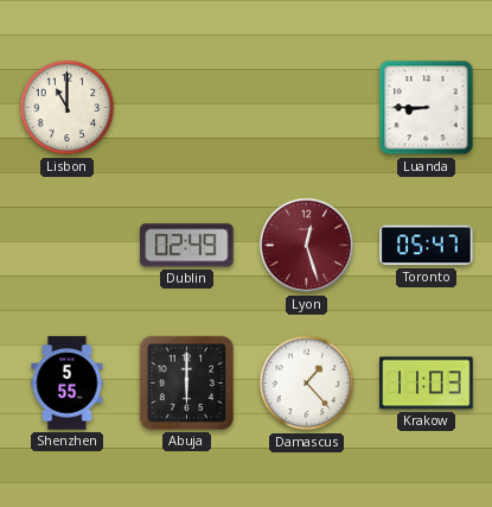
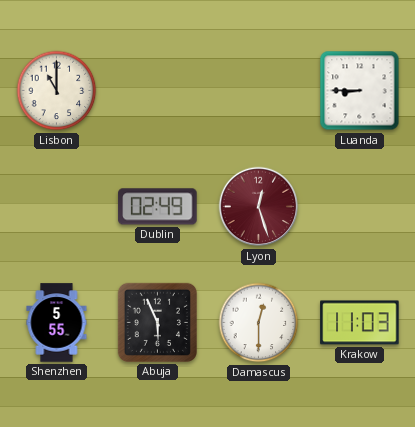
Toronto: 05:47 -> none
Abuja: 6:00 -> 5:56
Damascus: 1:23 -> 12:30
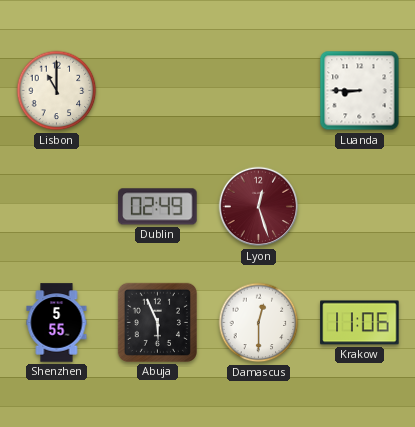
Krakow: 11:03 -> 11:06
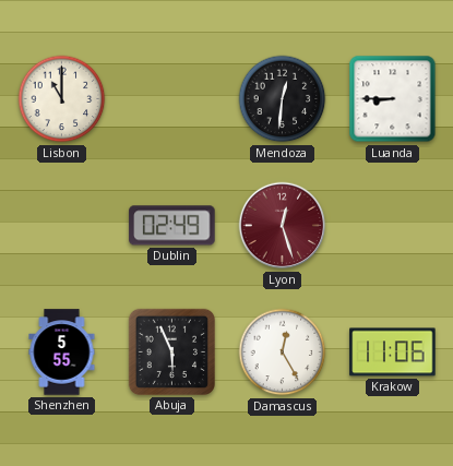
Mendoza: none -> 12:31
Damascus: 12:30 -> 12:25
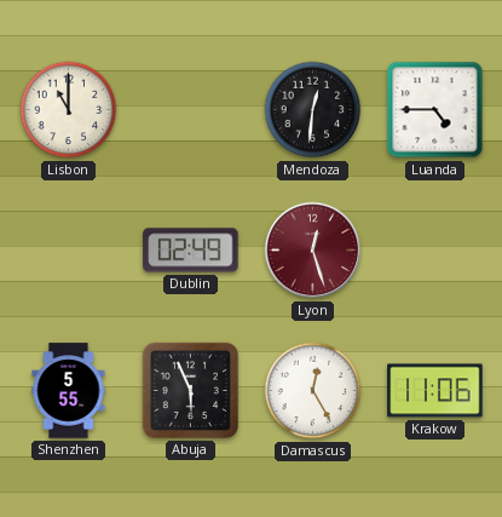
Luanda: 8:45 -> 4:45
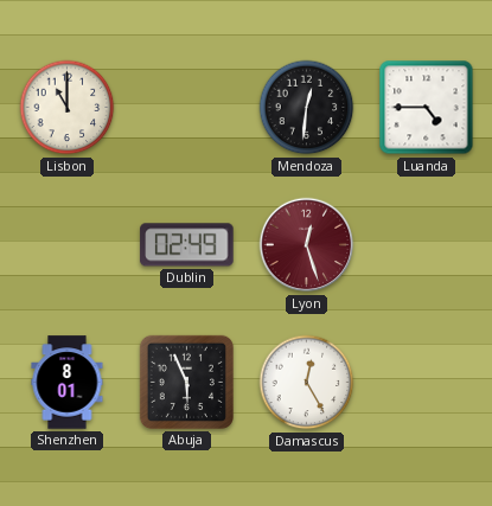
Shenzhen: 5:55 -> 8:01
Krakow: 11:06 -> none
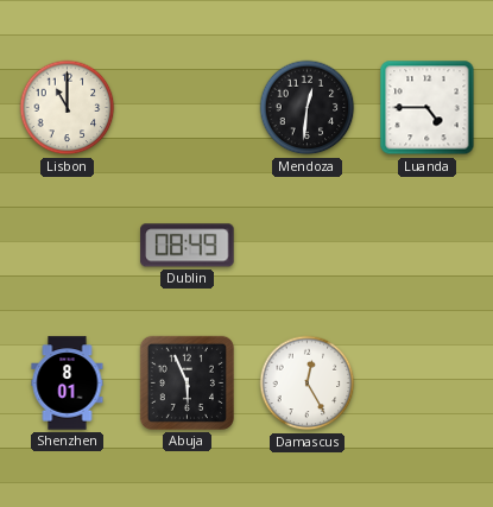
Dublin: 02:49 -> 08:49
Lyon: 12:27 -> none
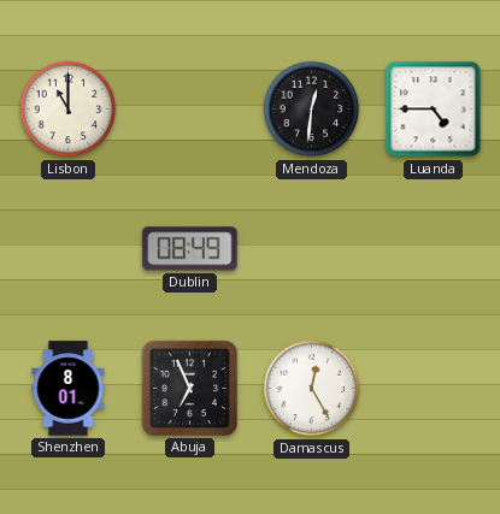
Abuja: 5:56 -> 6:56
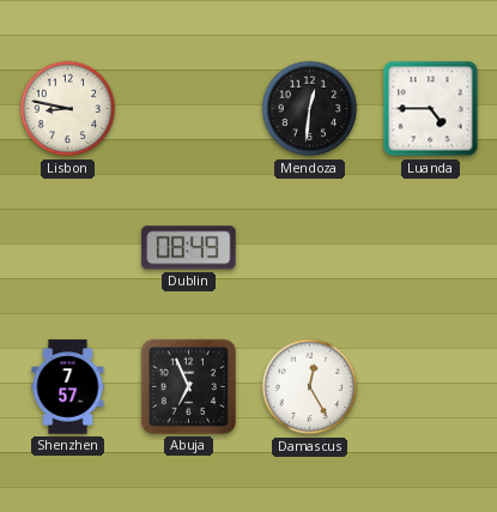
Lisbon: 11:00 -> 8:47
Shenzhen: 8:01 -> 7:57
